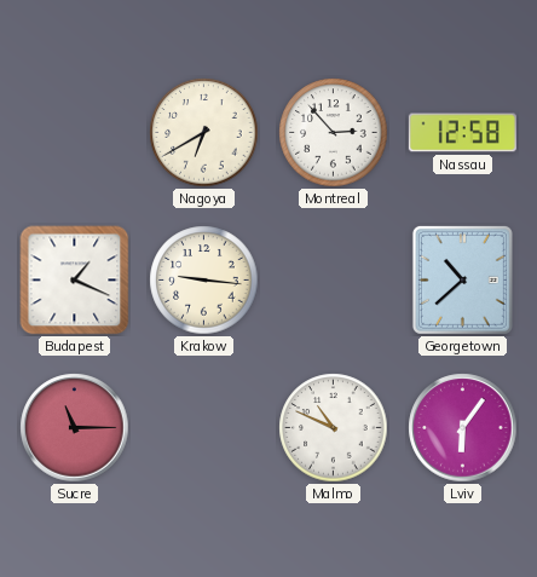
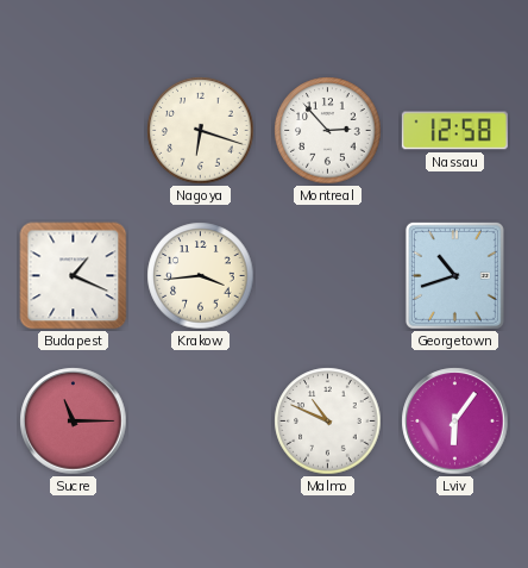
Nagoya: 6:40 -> 6:18
Krakow: 9:16 -> 3:44
Georgetown: 10:38 -> 10:42
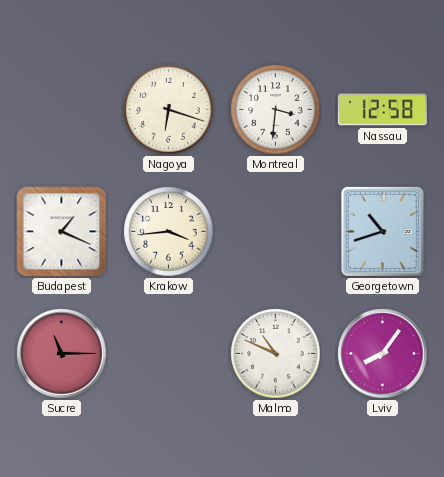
Montreal: 2:53 -> 3:31
Lviv: 6:06 -> 8:06
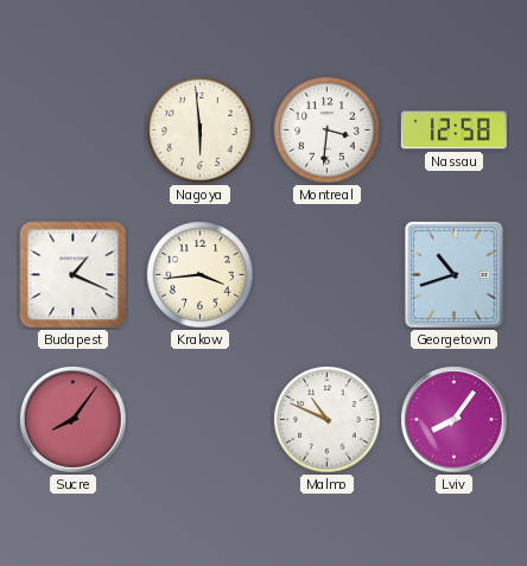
Nagoya: 6:18 -> 5:59
Sucre: 11:15 -> 8:06
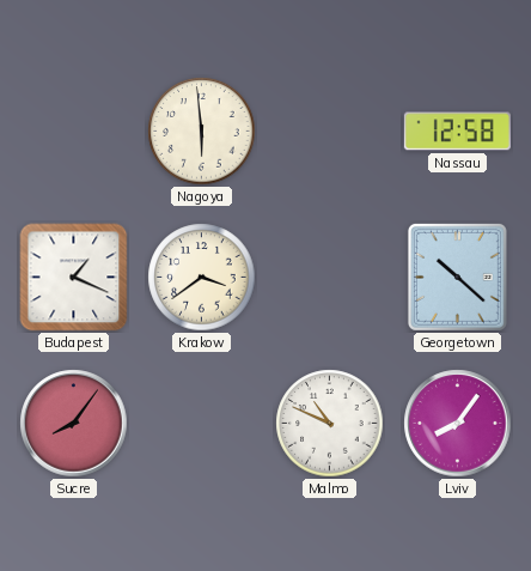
Montreal: 3:31 -> none
Krakow: 3:44 -> 3:39
Georgetown: 10:42 -> 10:22
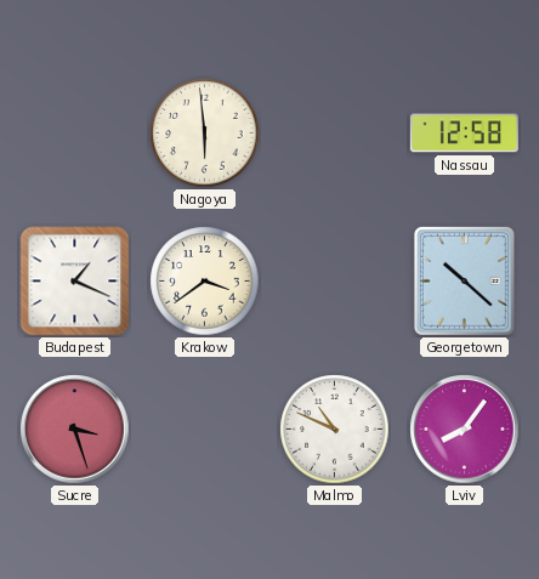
Sucre: 8:06 -> 3:27
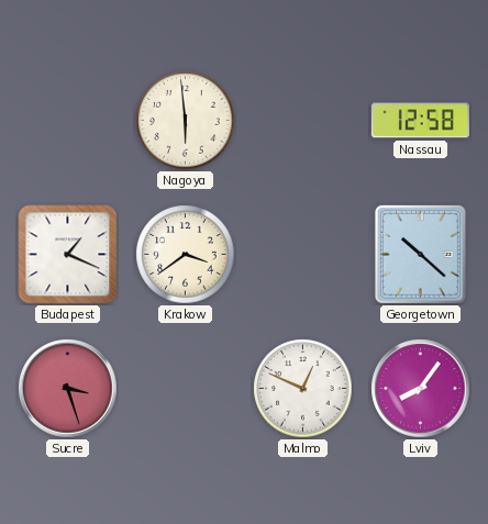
Malmo: 10:49 -> 12:49
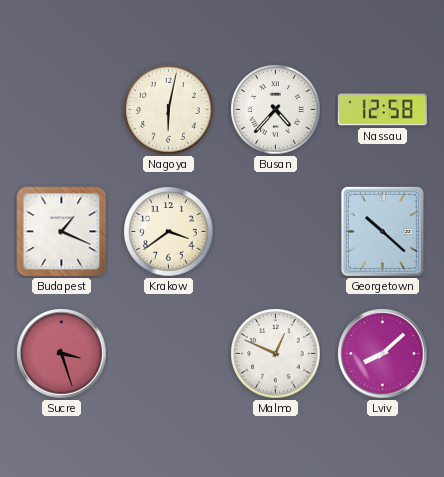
Nagoya: 5:59 -> 6:02
Busan: none -> 4:37
Lviv: 8:06 -> 8:08
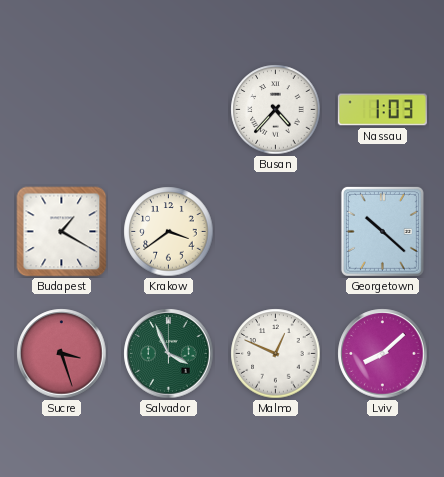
Nagoya: 6:02 -> none
Nassau: 12:58 -> 1:03
Budapest: 1:19 -> 1:20
Salvador: none -> 3:56
